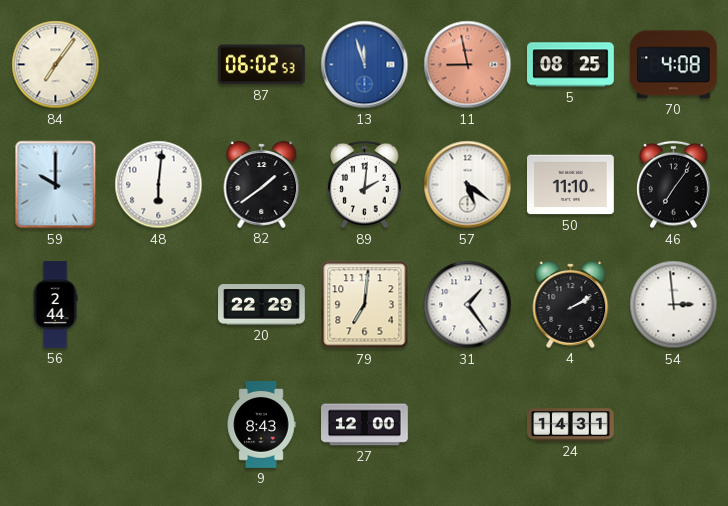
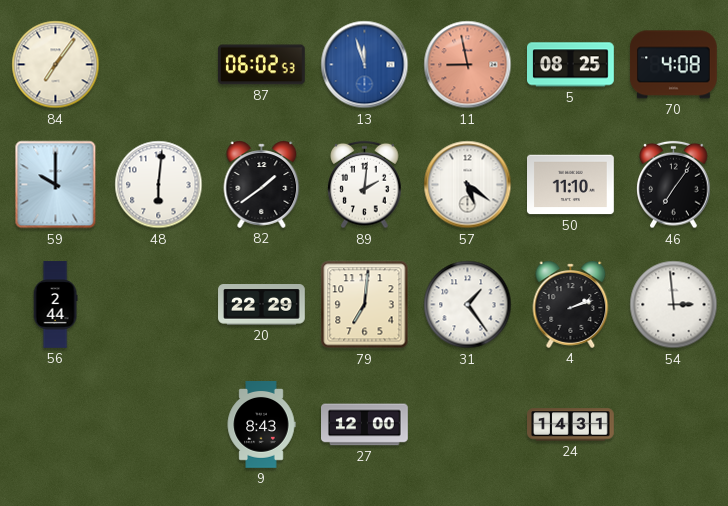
4: 2:10 -> 2:12
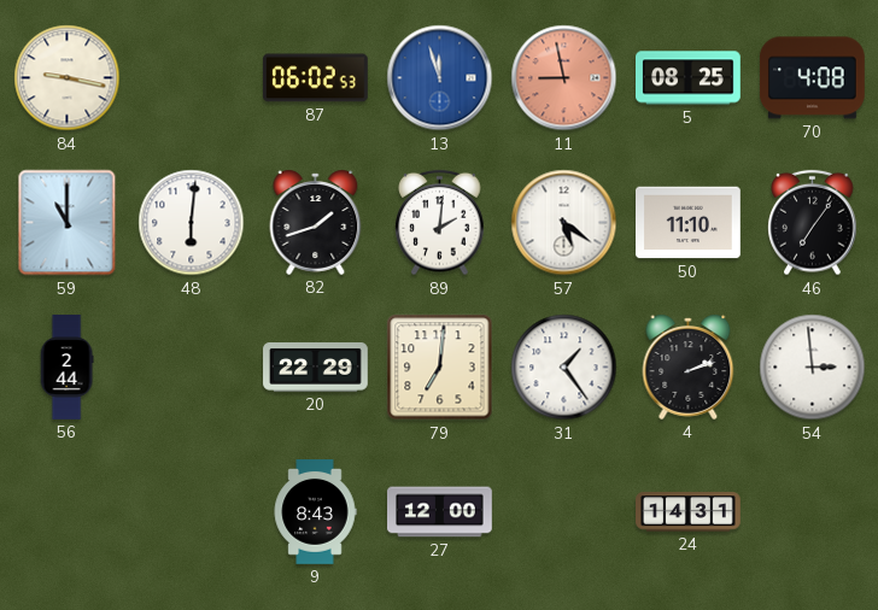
84: 7:06 -> 9:17
59: 10:00 -> 11:00
82: 1:39 -> 1:42
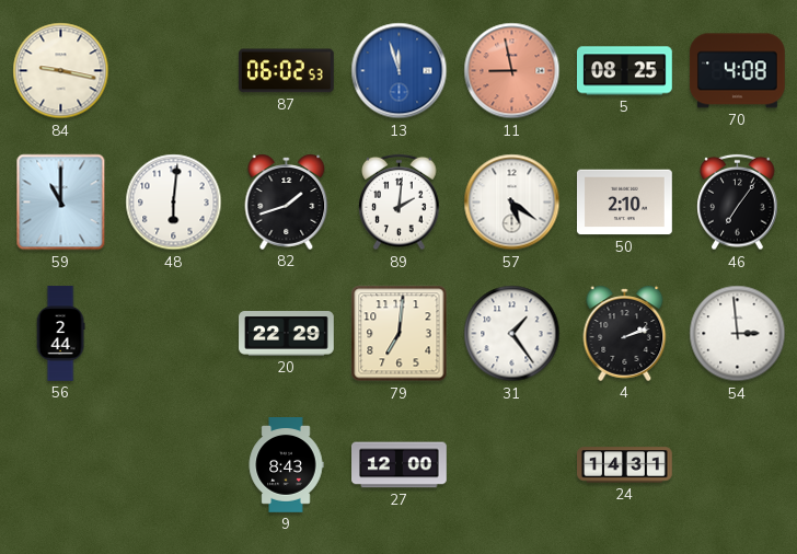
50: 11:10 -> 2:10
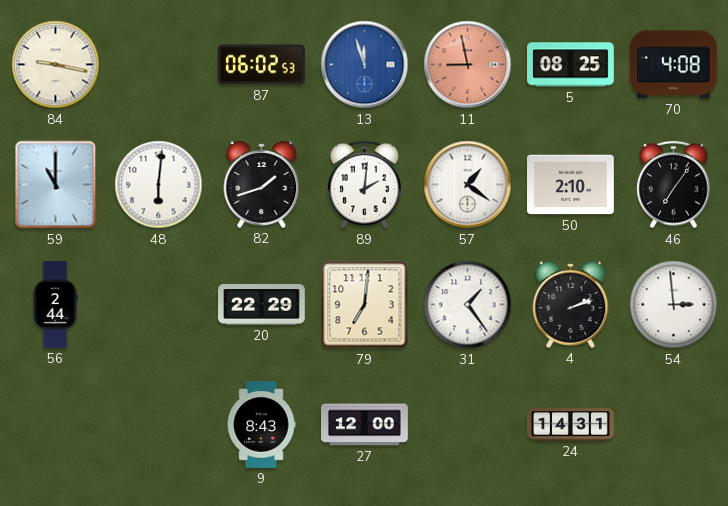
57: 5:21 -> 1:21
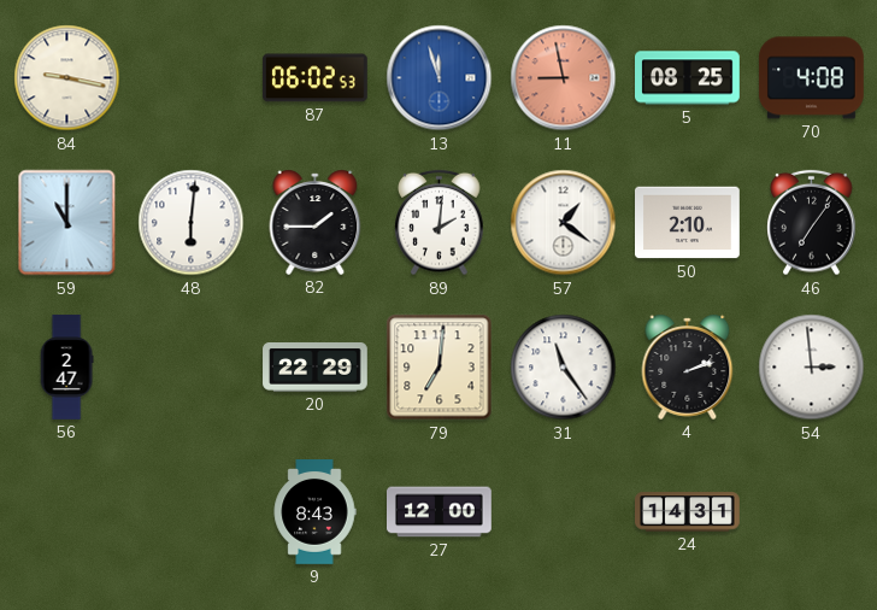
82: 1:42 -> 1:45
56: 2:44 -> 2:47
31: 1:24 -> 11:24
